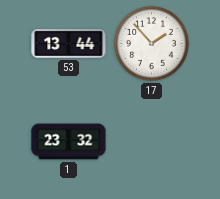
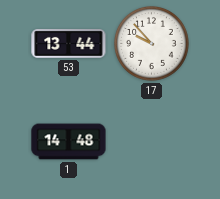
17: 1:53 -> 9:53
1: 23:32 -> 14:48
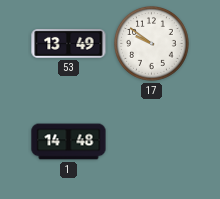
53: 13:44 -> 13:49
17: 9:53 -> 9:51
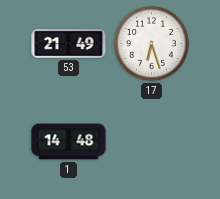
53: 13:49 -> 21:49
17: 9:51 -> 6:27
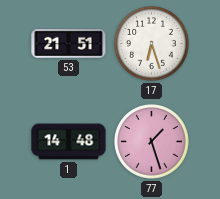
53: 21:49 -> 21:51
77: none -> 1:27
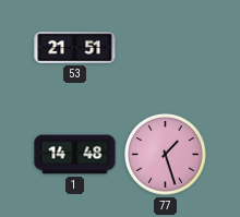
17: 6:27 -> none
